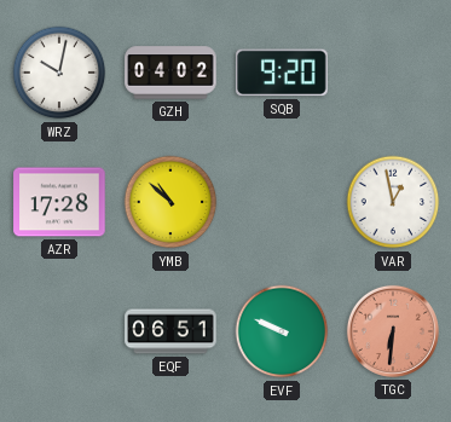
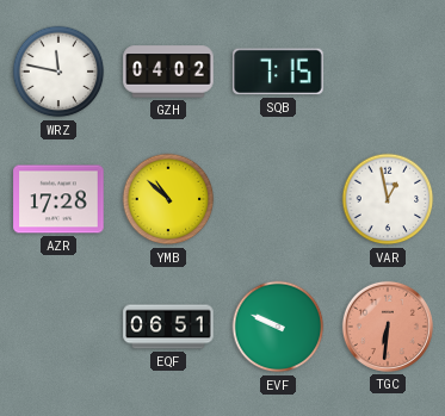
WRZ: 10:02 -> 11:47
SQB: 9:20 -> 7:15
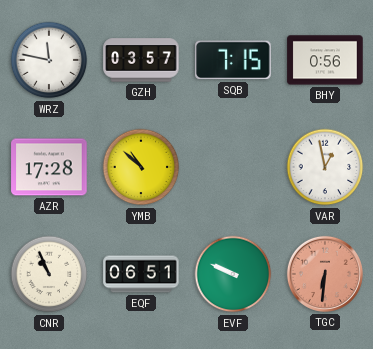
GZH: 04:02 -> 03:57
BHY: none -> 0:56
CNR: none -> 10:56
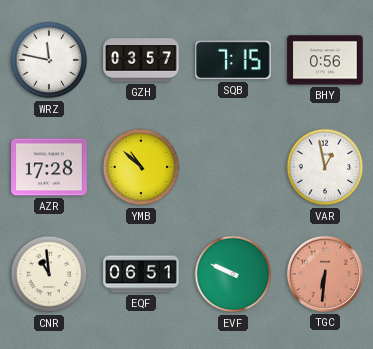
CNR: 10:56 -> 10:59
